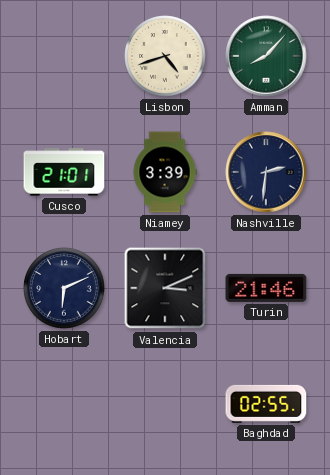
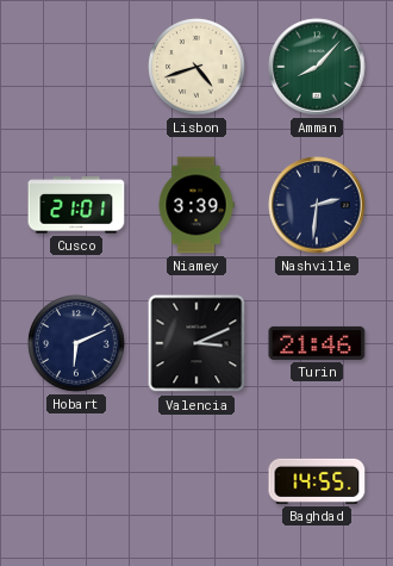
Baghdad: 02:55 -> 14:55
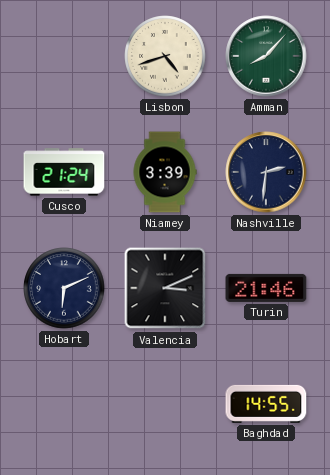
Cusco: 21:01 -> 21:24
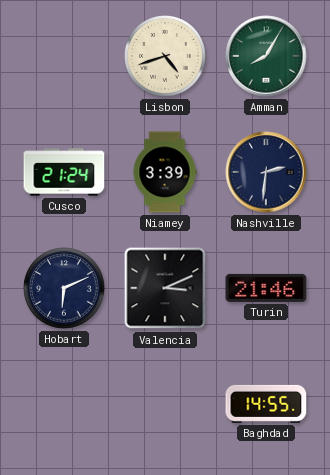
Amman: 8:07 -> 8:05
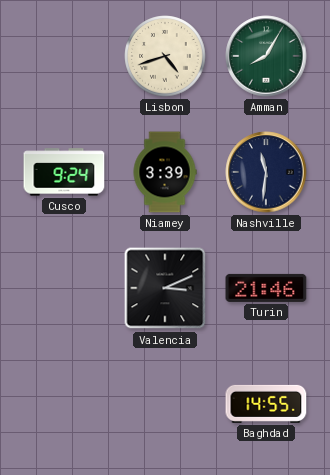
Cusco: 21:24 -> 9:24
Nashville: 2:31 -> 11:31
Hobart: 6:11 -> none
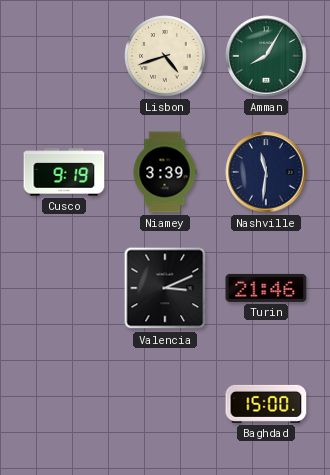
Cusco: 9:24 -> 9:19
Baghdad: 14:55 -> 15:00
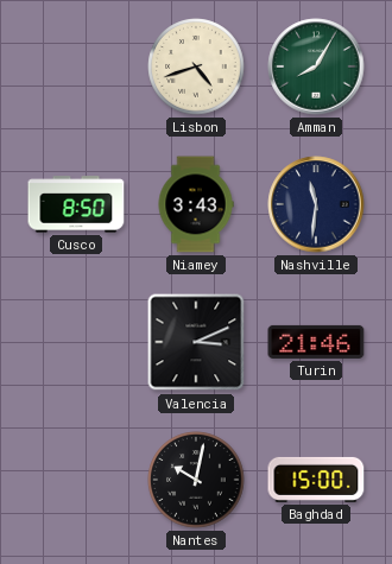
Cusco: 9:19 -> 8:50
Niamey: 3:39 -> 3:43
Nantes: none -> 10:02
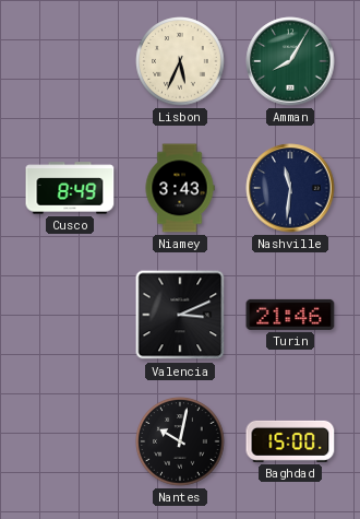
Lisbon: 4:42 -> 5:34
Cusco: 8:50 -> 8:49
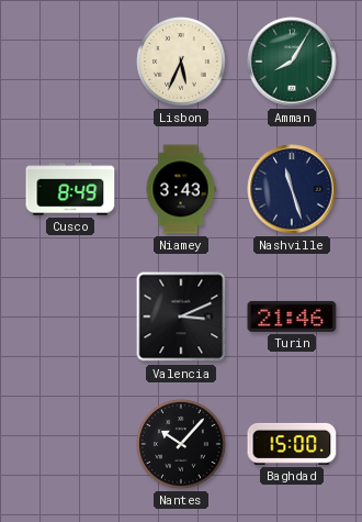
Nashville: 11:31 -> 11:27
Nantes: 10:02 -> 10:07
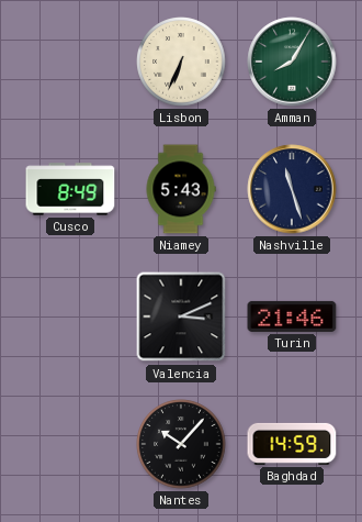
Lisbon: 5:34 -> 6:34
Niamey: 3:43 -> 5:43
Baghdad: 15:00 -> 14:59
